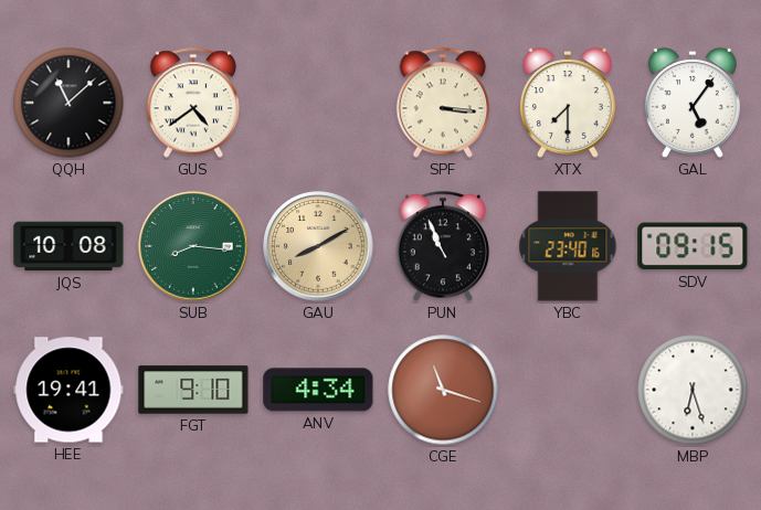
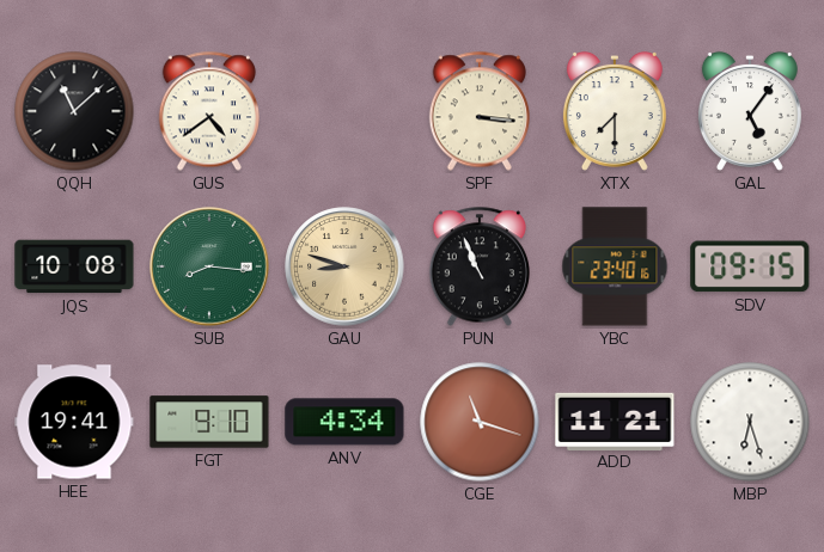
GAU: 8:10 -> 8:48
ADD: none -> 11:21
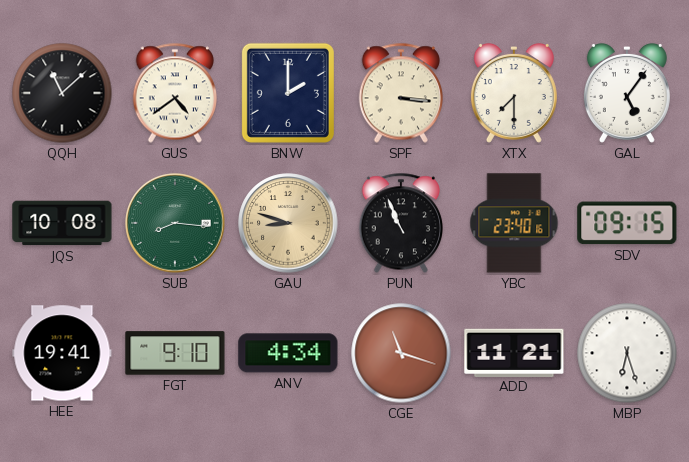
BNW: none -> 2:00
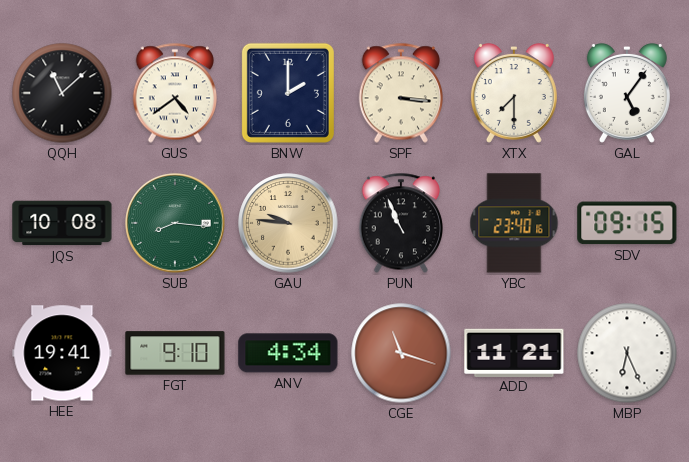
GAU: 8:48 -> 9:46
MBP: 6:27 -> 6:26
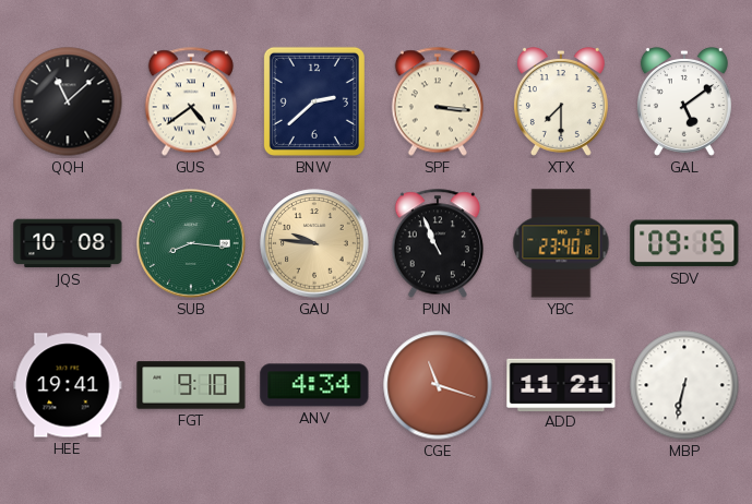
BNW: 2:00 -> 2:38
GAL: 5:06 -> 5:09
MBP: 6:26 -> 6:32
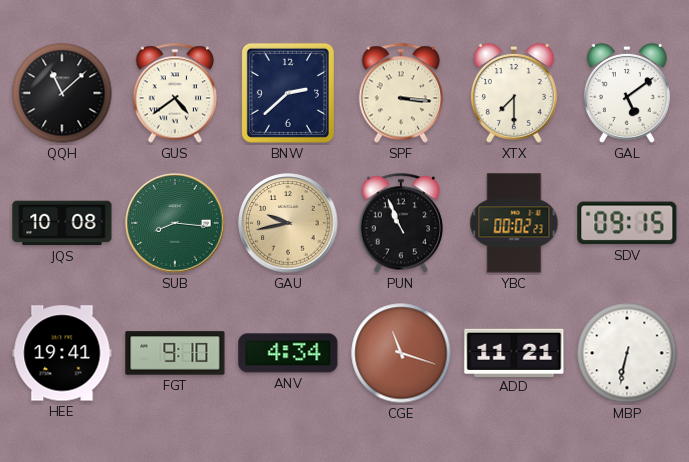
GAU: 9:46 -> 9:43
YBC: 23:40 -> 00:02
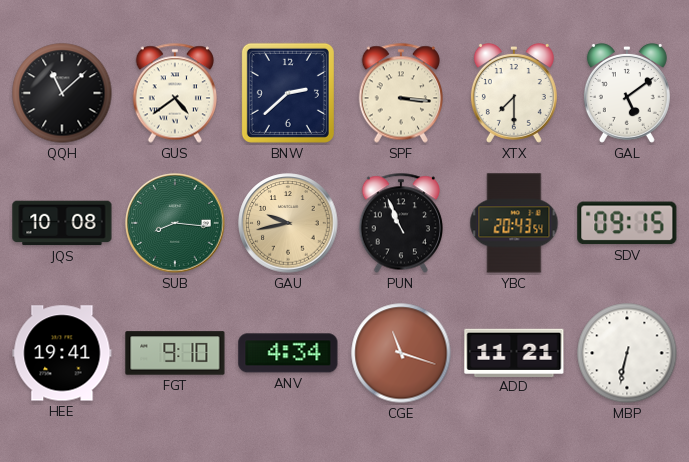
YBC: 00:02 -> 20:43
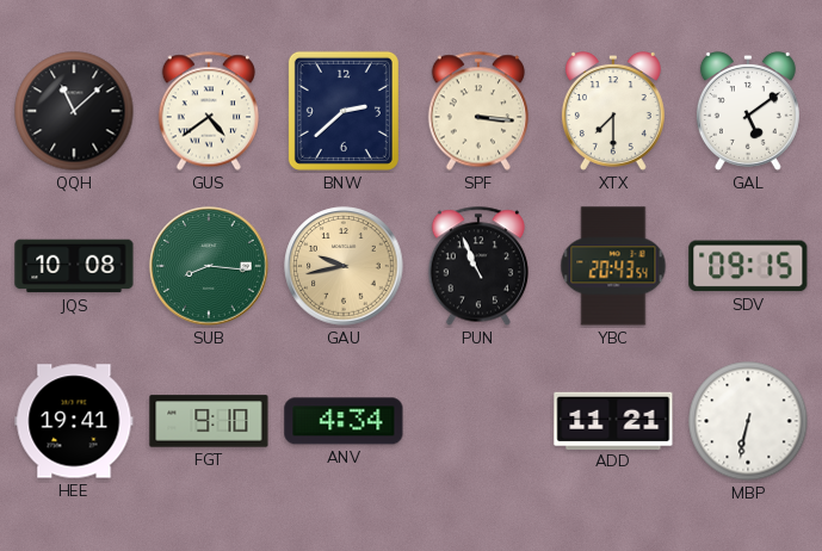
CGE: 11:18 -> none
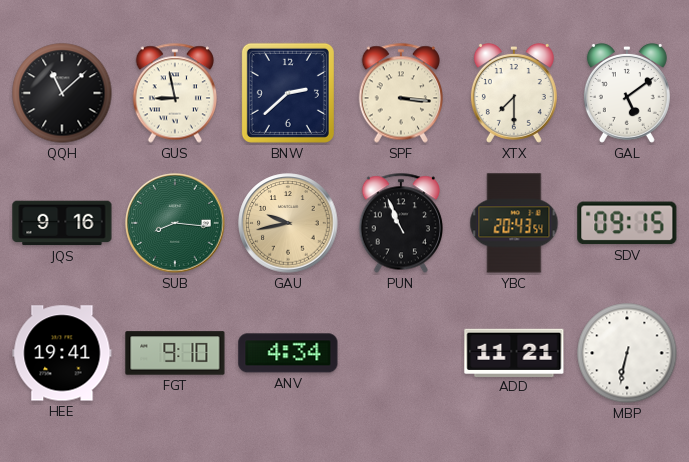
GUS: 4:39 -> 8:58
JQS: 10:08 -> 9:16
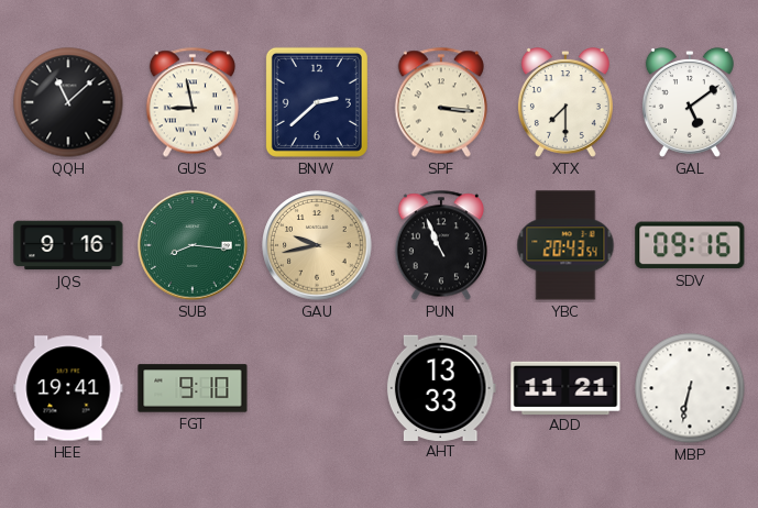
SDV: 09:15 -> 09:16
ANV: 4:34 -> none
AHT: none -> 13:33
